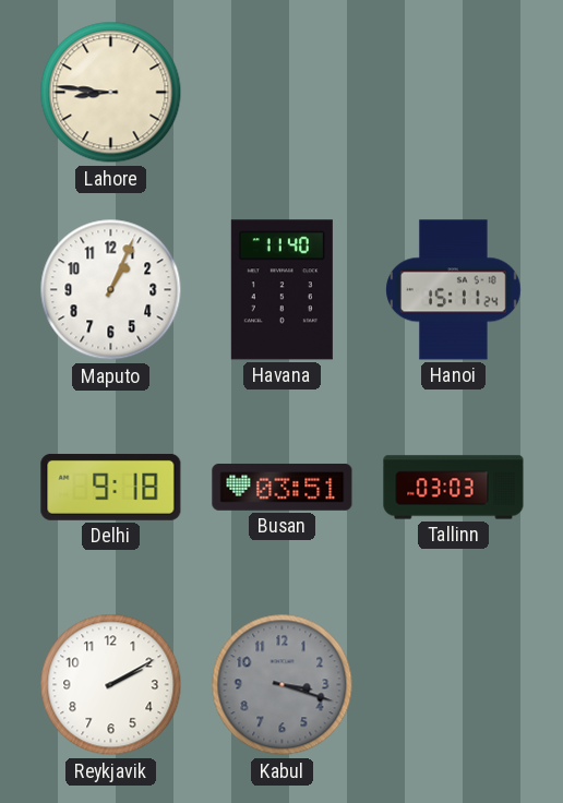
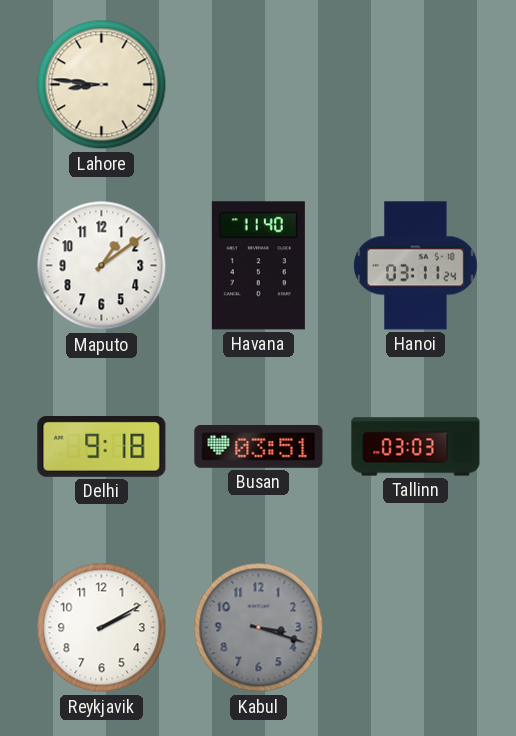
Maputo: 1:04 -> 1:09
Hanoi: 15:11 -> 03:11
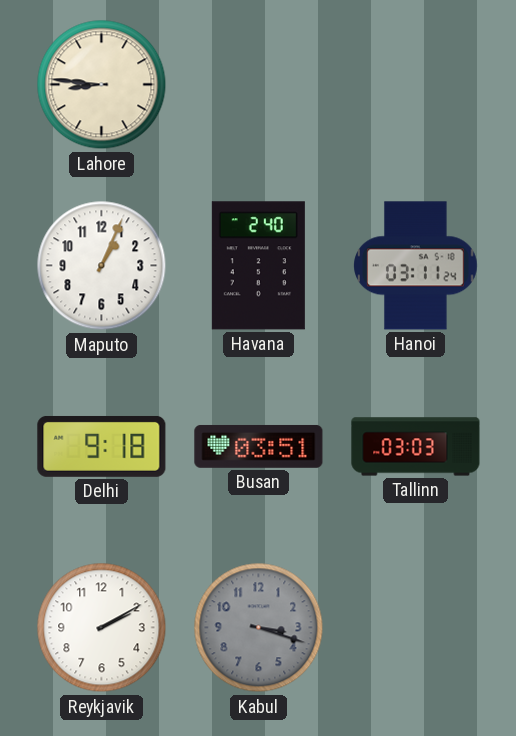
Maputo: 1:09 -> 1:04
Havana: 11:40 -> 2:40
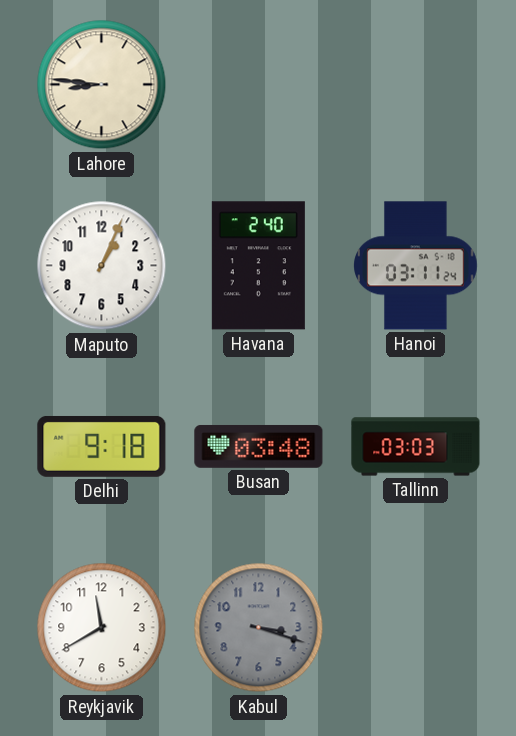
Busan: 03:51 -> 03:48
Reykjavik: 2:10 -> 11:40
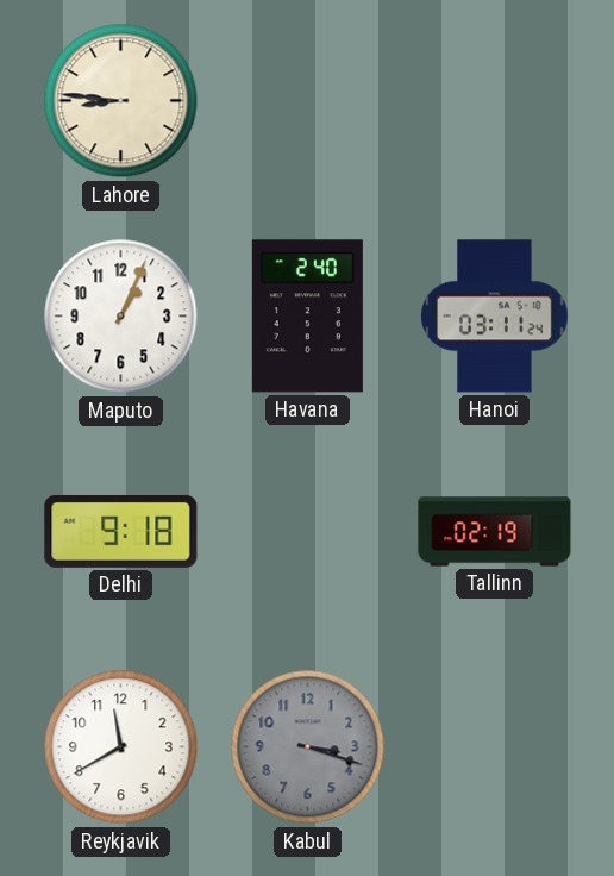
Busan: 03:48 -> none
Tallinn: 03:03 -> 02:19
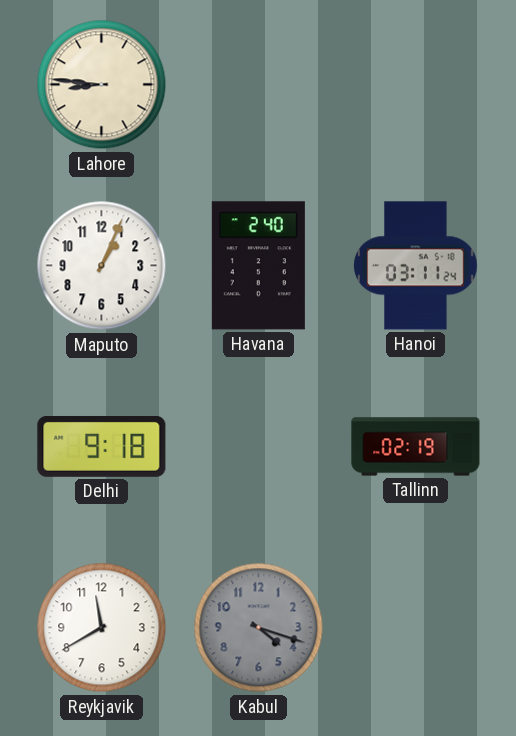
Kabul: 3:18 -> 4:18
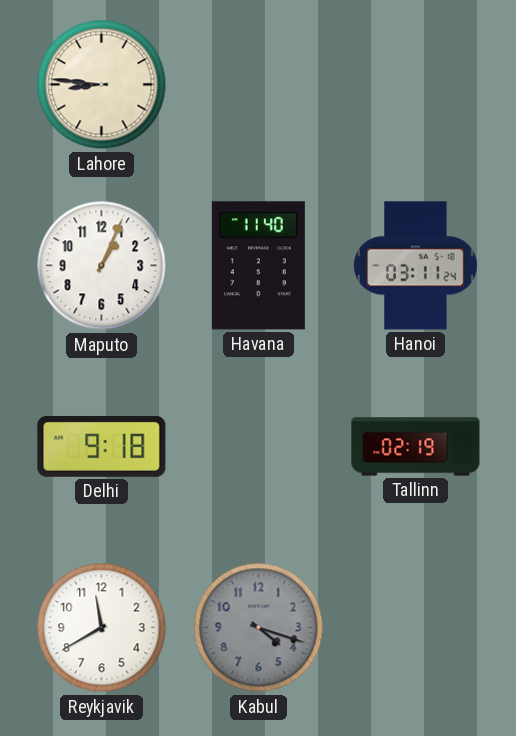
Havana: 2:40 -> 11:40
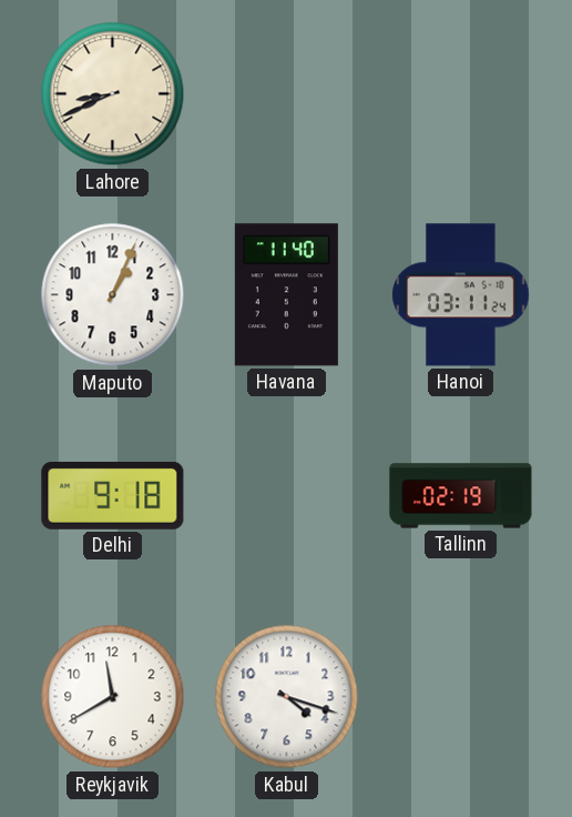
Lahore: 8:46 -> 8:41
Kabul dial: grey -> white
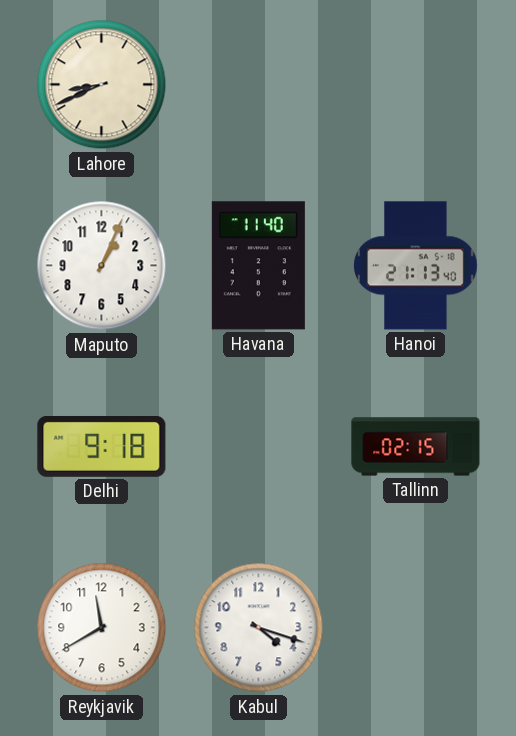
Hanoi: 03:11 -> 21:13
Tallinn: 02:19 -> 02:15
